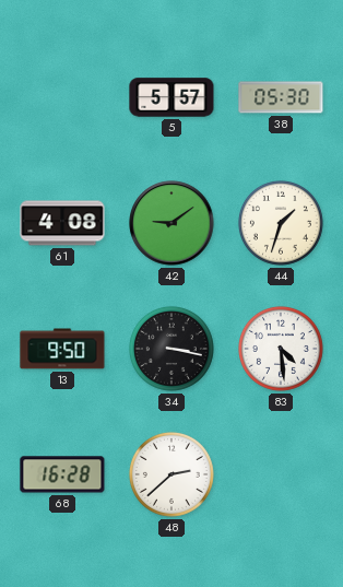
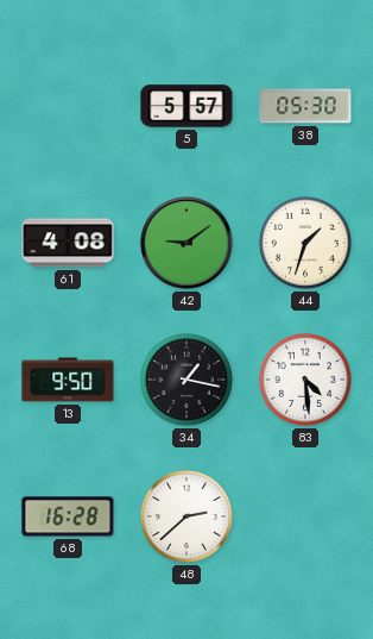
34: 3:17 -> 1:17
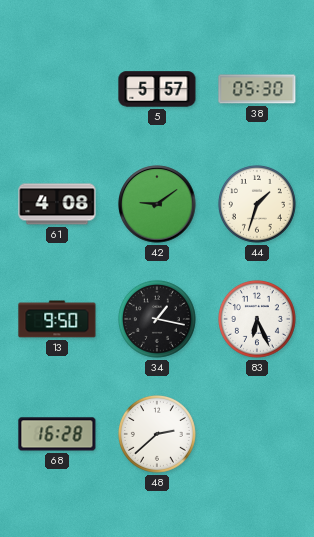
83: 4:29 -> 6:26
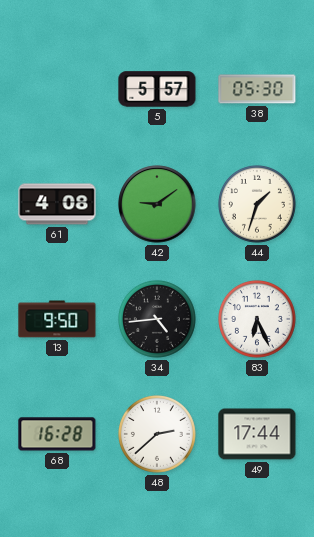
34: 1:17 -> 4:44
49: none -> 17:44
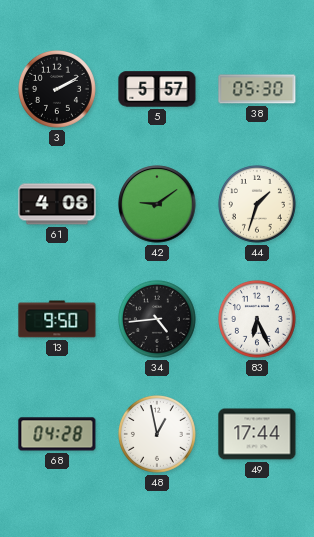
3: none -> 2:10
68: 16:28 -> 04:28
48: 2:38 -> 12:58
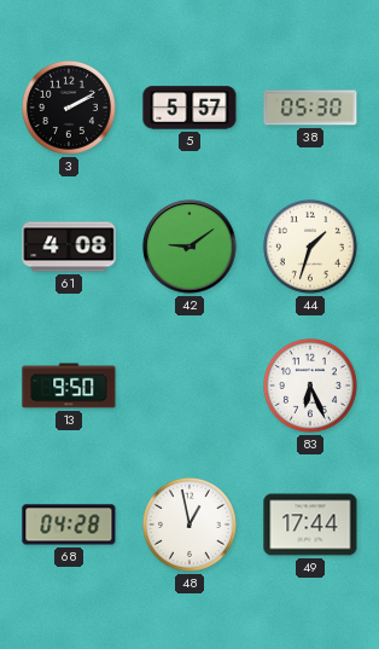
34: 4:44 -> none
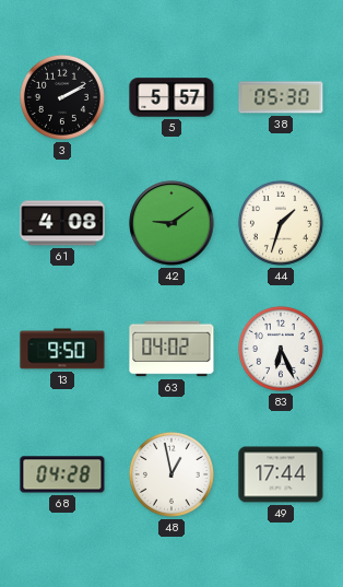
63: none -> 04:02
